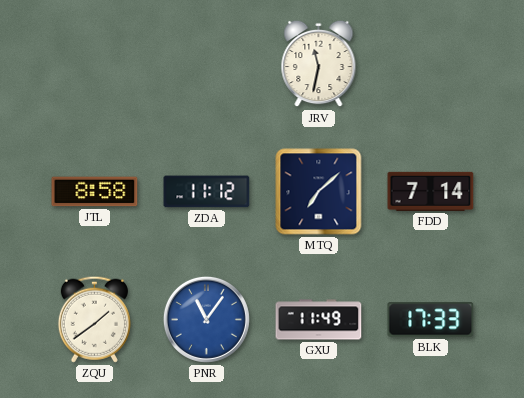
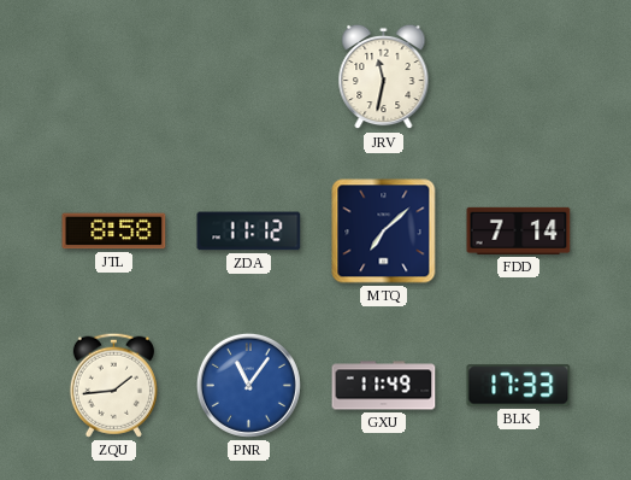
ZQU: 1:39 -> 1:44
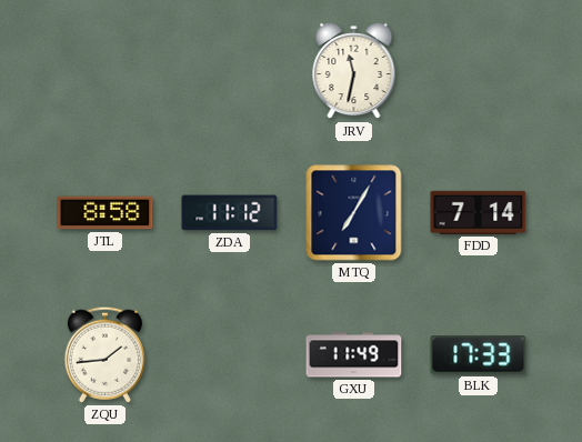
MTQ: 7:08 -> 7:05
PNR: 11:06 -> none
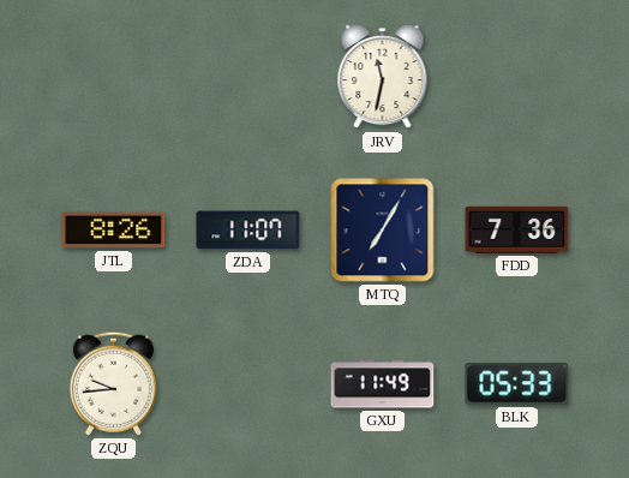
JTL: 8:58 -> 8:26
ZDA: 11:12 -> 11:07
FDD: 7:14 -> 7:36
ZQU: 1:44 -> 9:44
BLK: 17:33 -> 05:33
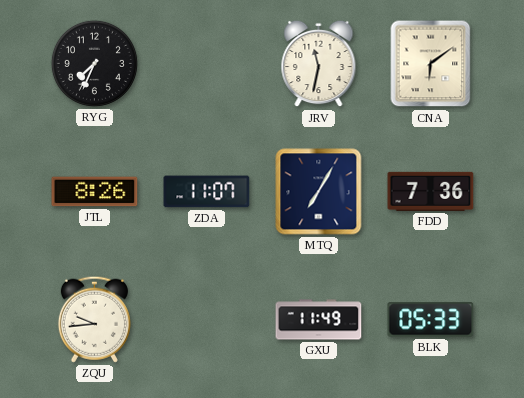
RYG: none -> 7:34
CNA: none -> 6:09
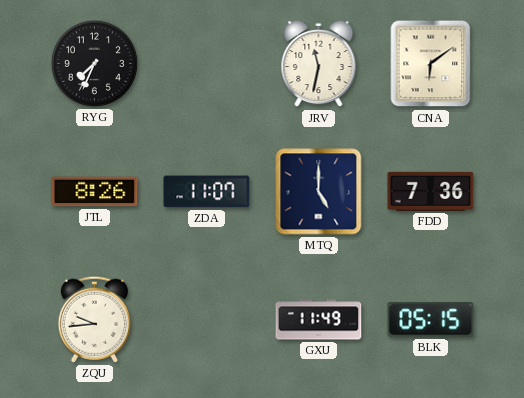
MTQ: 7:05 -> 5:00
BLK: 05:33 -> 05:15
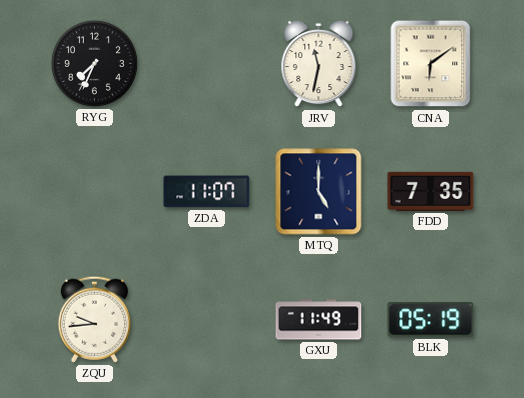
JTL: 8:26 -> none
FDD: 7:36 -> 7:35
BLK: 05:15 -> 05:19
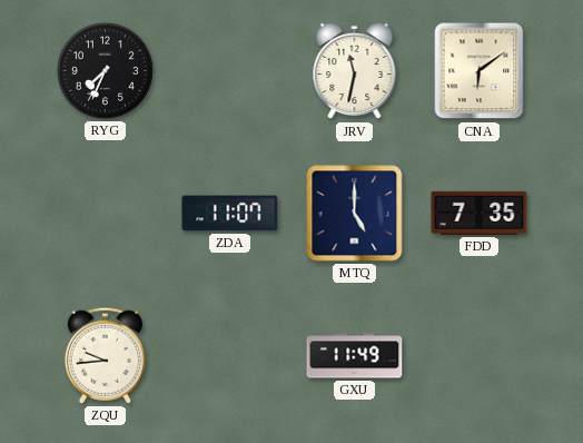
BLK: 05:19 -> none
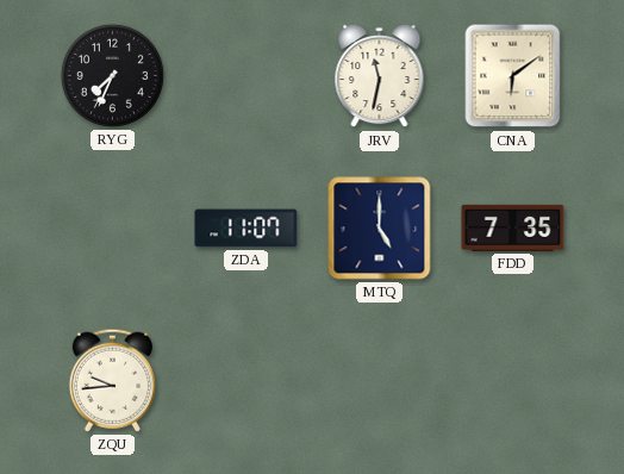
GXU: 11:49 -> none
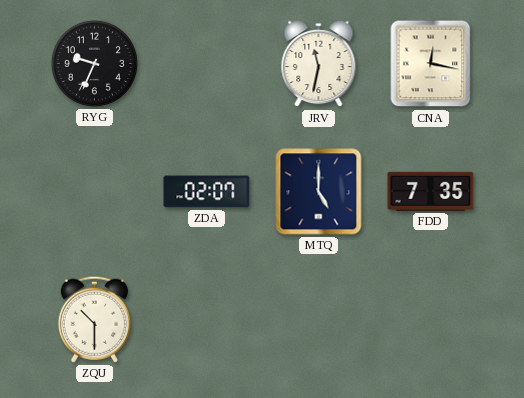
RYG: 7:34 -> 9:34
CNA: 6:09 -> 12:17
ZDA: 11:07 -> 02:07
ZQU: 9:44 -> 10:30
